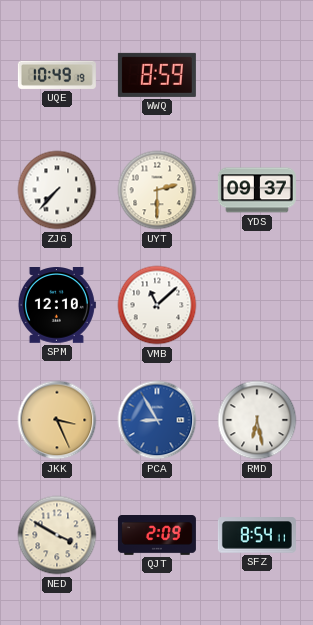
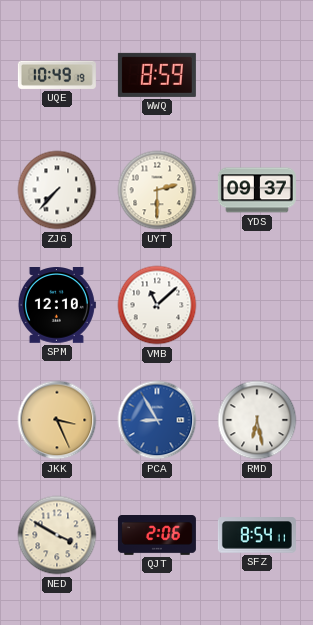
QJT: 2:09 -> 2:06
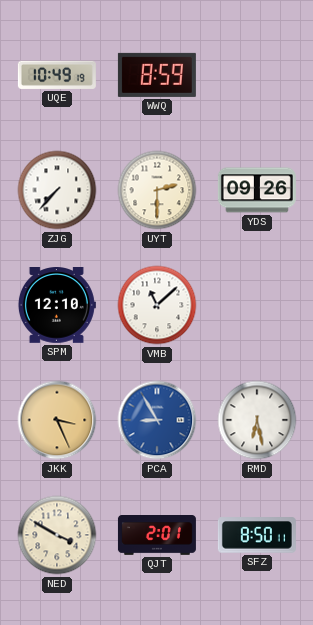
YDS: 09:37 -> 09:26
QJT: 2:06 -> 2:01
SFZ: 8:54 -> 8:50
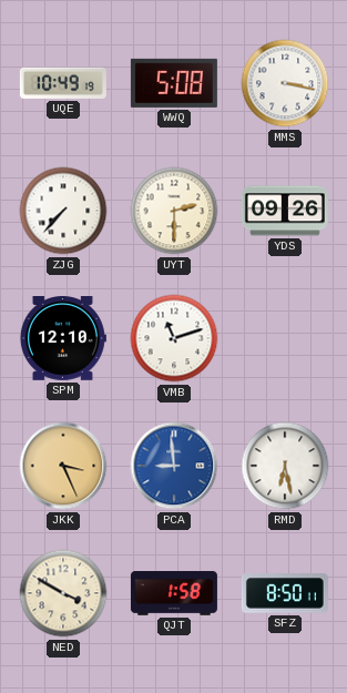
WWQ: 8:59 -> 5:08
MMS: none -> 3:17
VMB: 11:08 -> 11:12
PCA: 8:55 -> 8:59
QJT: 2:01 -> 1:58
